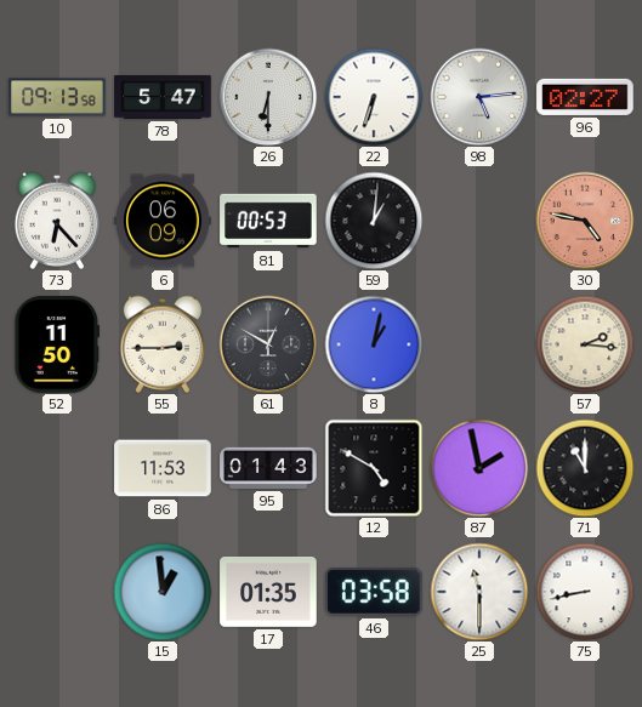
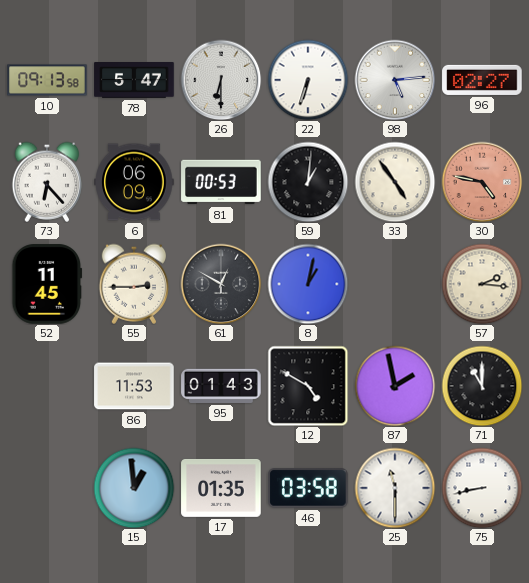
33: none -> 4:54
52: 11:50 -> 11:45
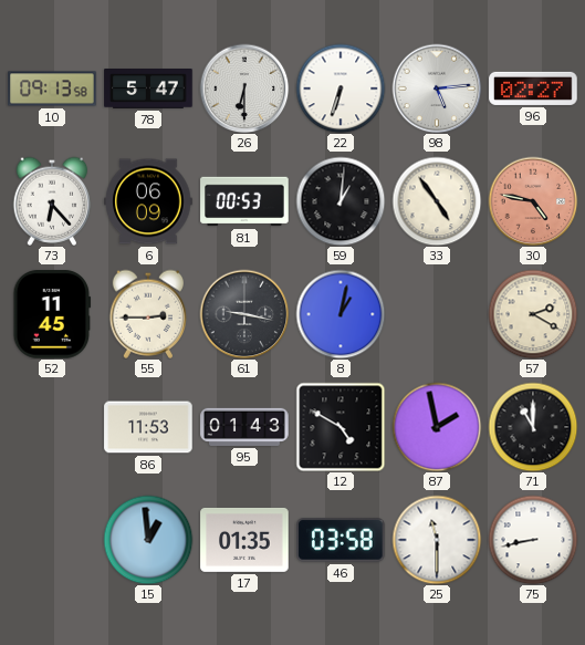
61: 12:50 -> 9:17
57: 2:16 -> 2:20
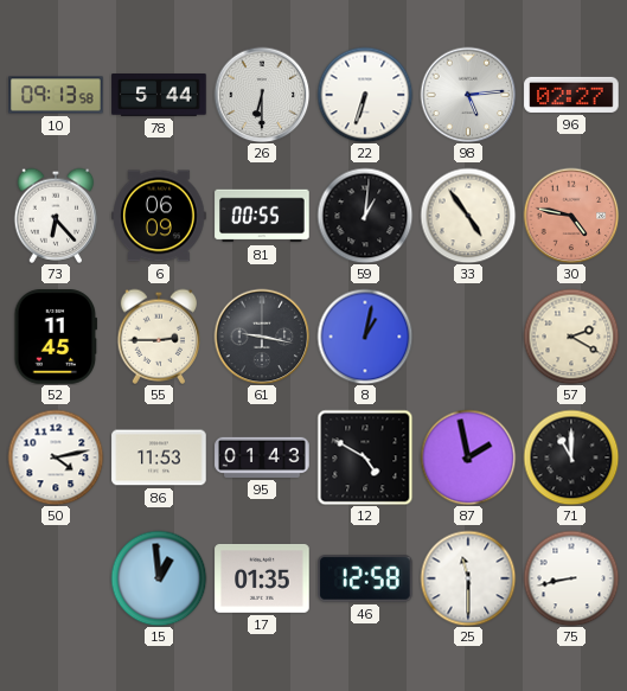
78: 5:47 -> 5:44
81: 00:53 -> 00:55
50: none -> 4:13
46: 03:58 -> 12:58
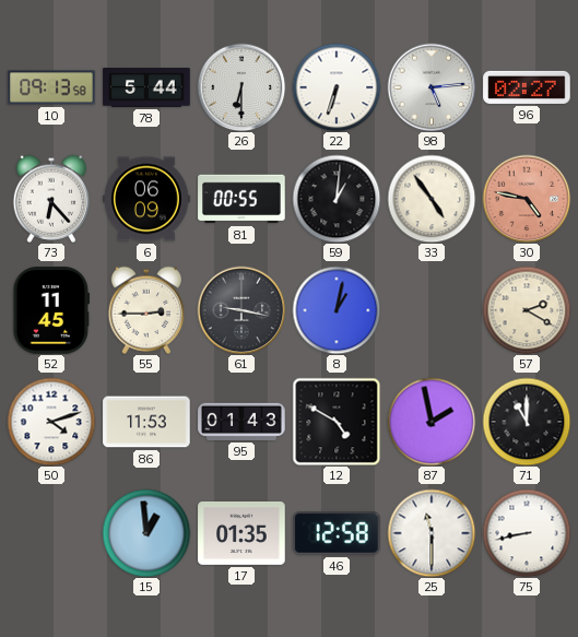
50: 4:13 -> 4:12
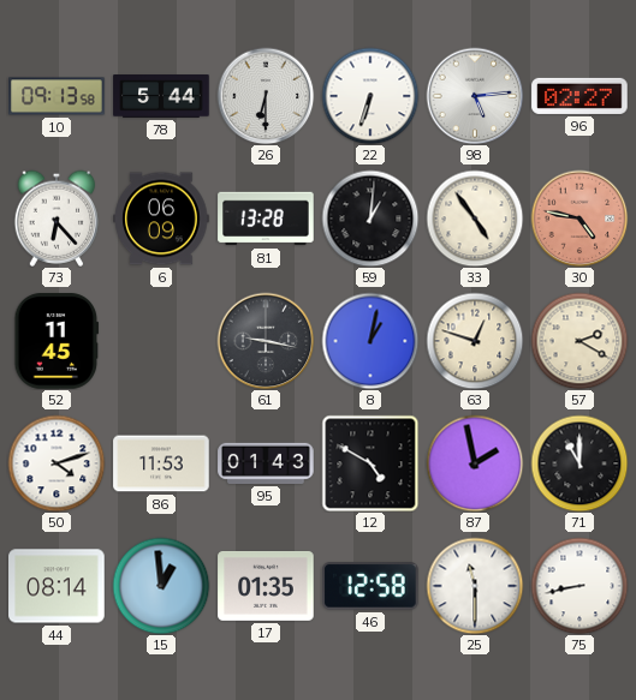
81: 00:55 -> 13:28
55: 2:45 -> none
63: none -> 12:48
44: none -> 08:14
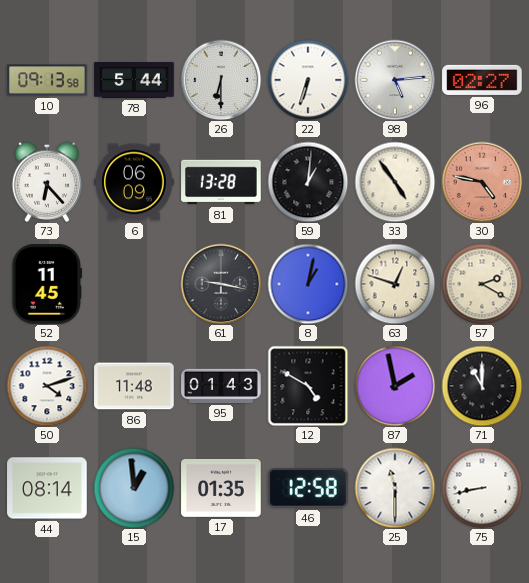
86: 11:53 -> 11:48
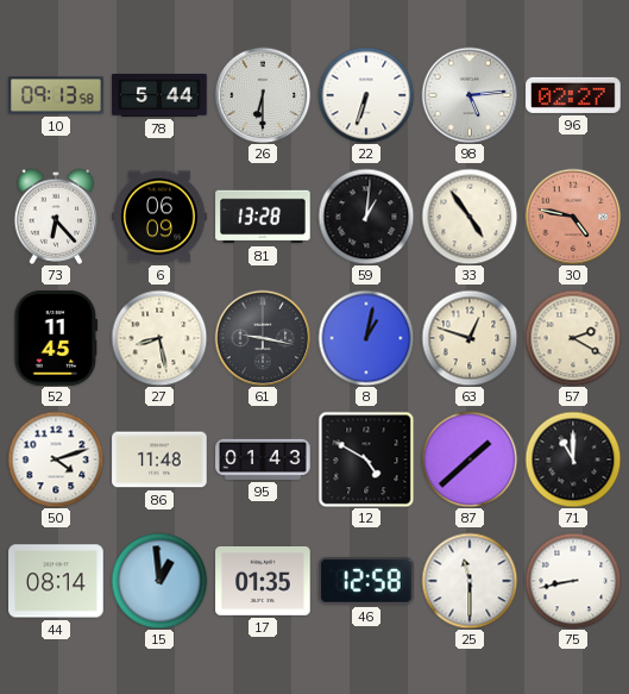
27: none -> 8:28
87: 1:58 -> 1:38
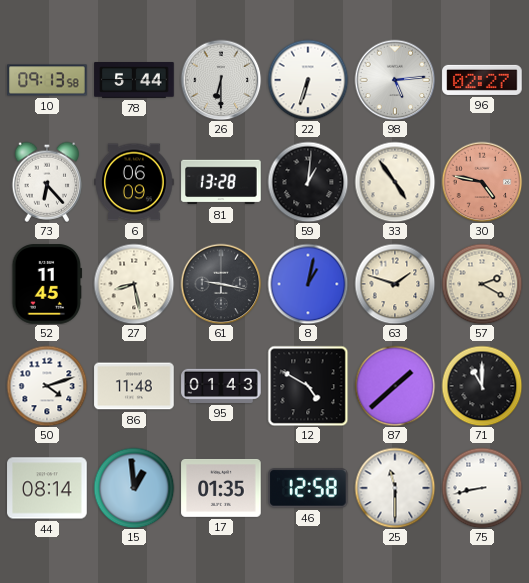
63: 12:48 -> 1:48
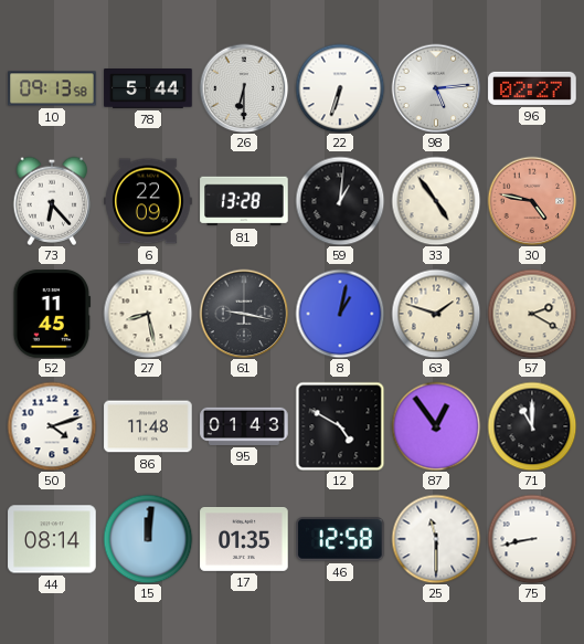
6: 06:09 -> 22:09
87: 1:38 -> 12:54
15: 12:59 -> 12:01
